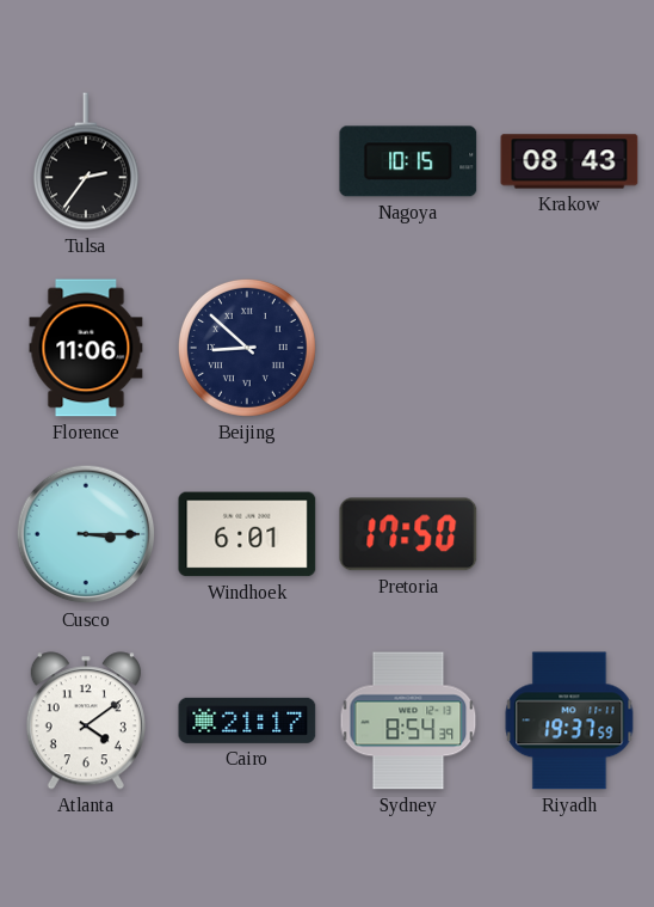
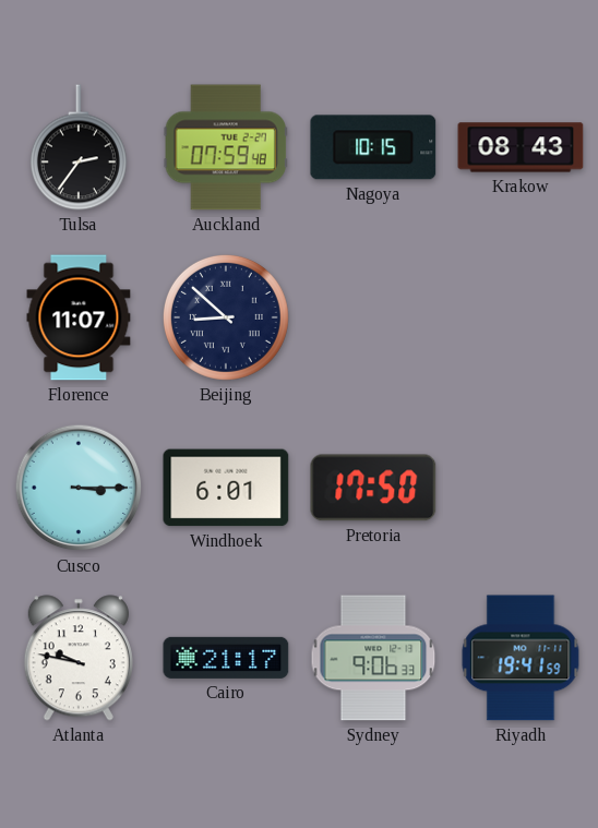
Auckland: none -> 07:59
Florence: 11:06 -> 11:07
Atlanta: 4:09 -> 9:47
Sydney: 8:54 -> 9:06
Riyadh: 19:37 -> 19:41
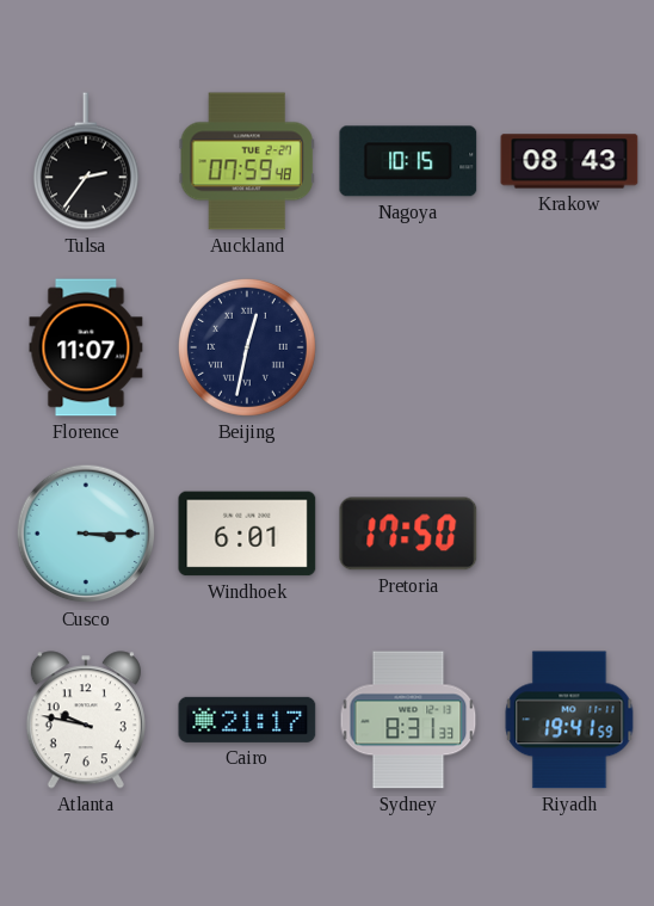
Beijing: 8:52 -> 12:32
Sydney: 9:06 -> 8:31
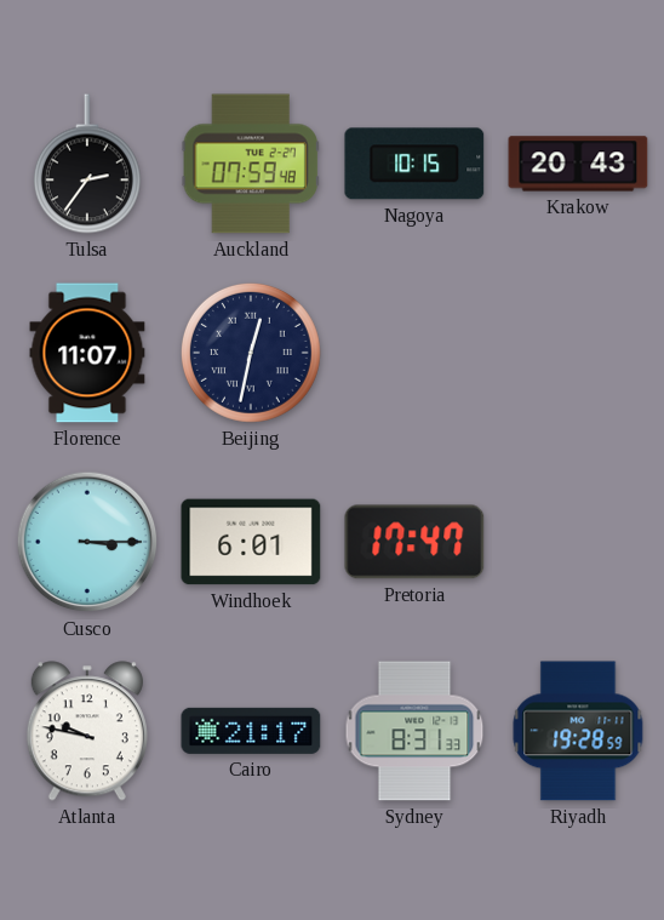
Krakow: 08:43 -> 20:43
Pretoria: 17:50 -> 17:47
Riyadh: 19:41 -> 19:28
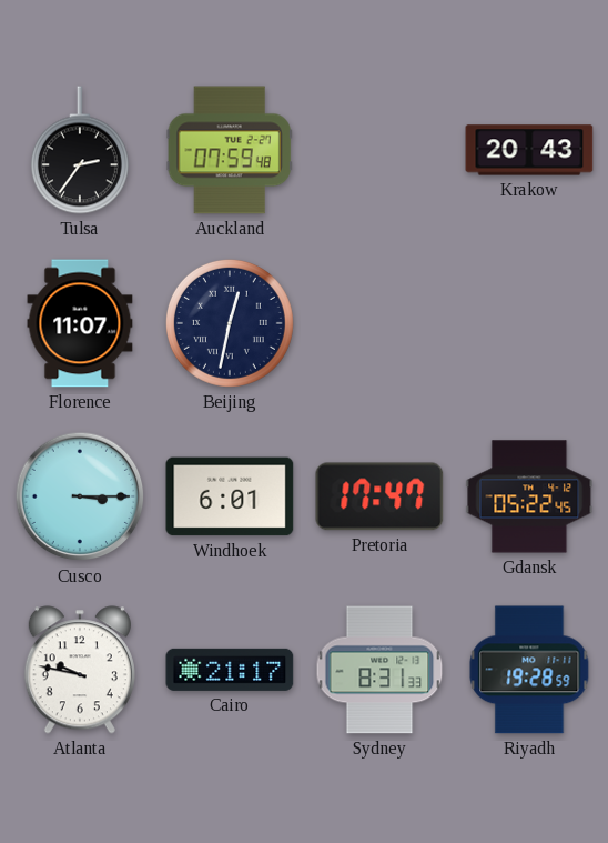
Nagoya: 10:15 -> none
Gdansk: none -> 05:22
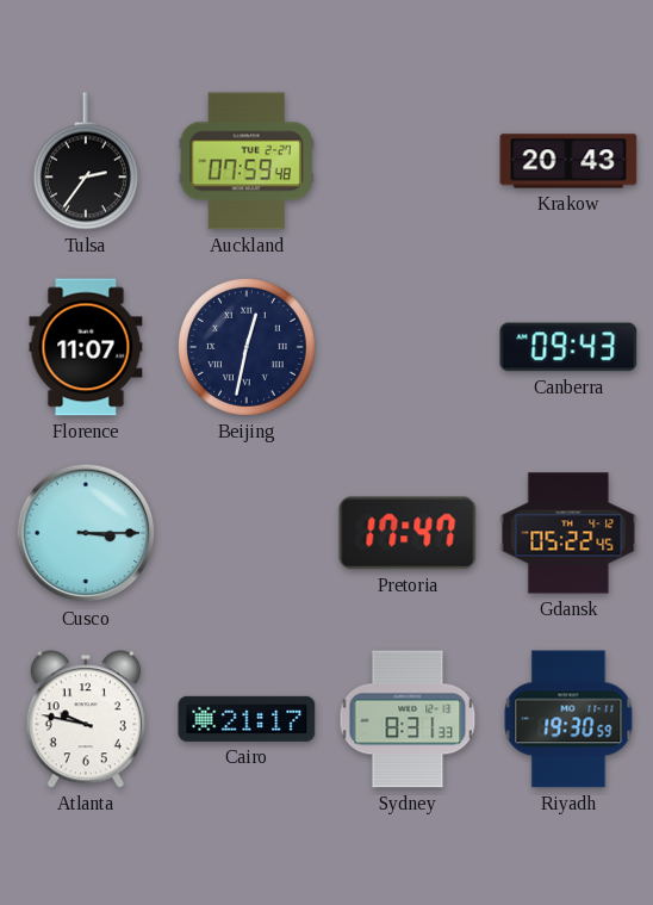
Canberra: none -> 09:43
Windhoek: 6:01 -> none
Riyadh: 19:28 -> 19:30
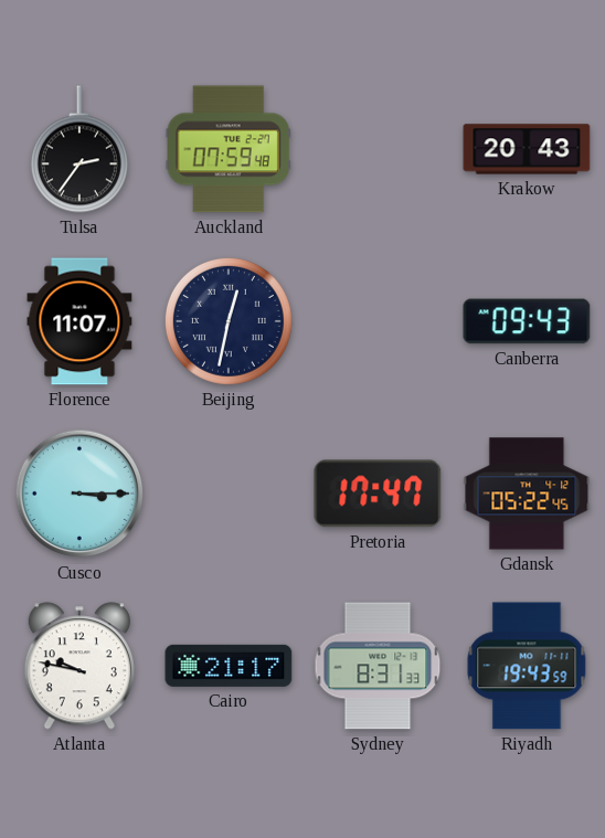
Riyadh: 19:30 -> 19:43
